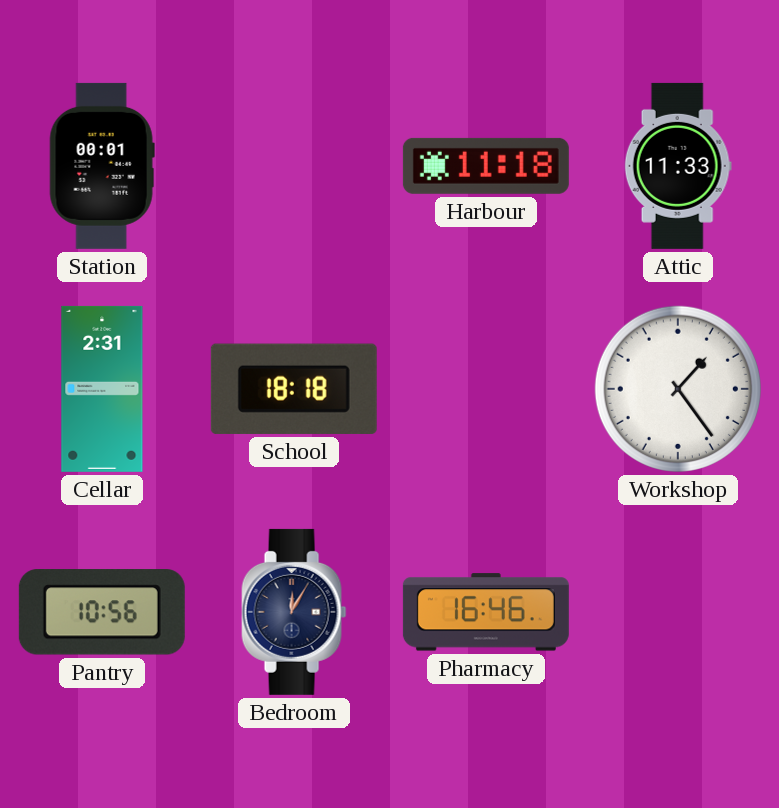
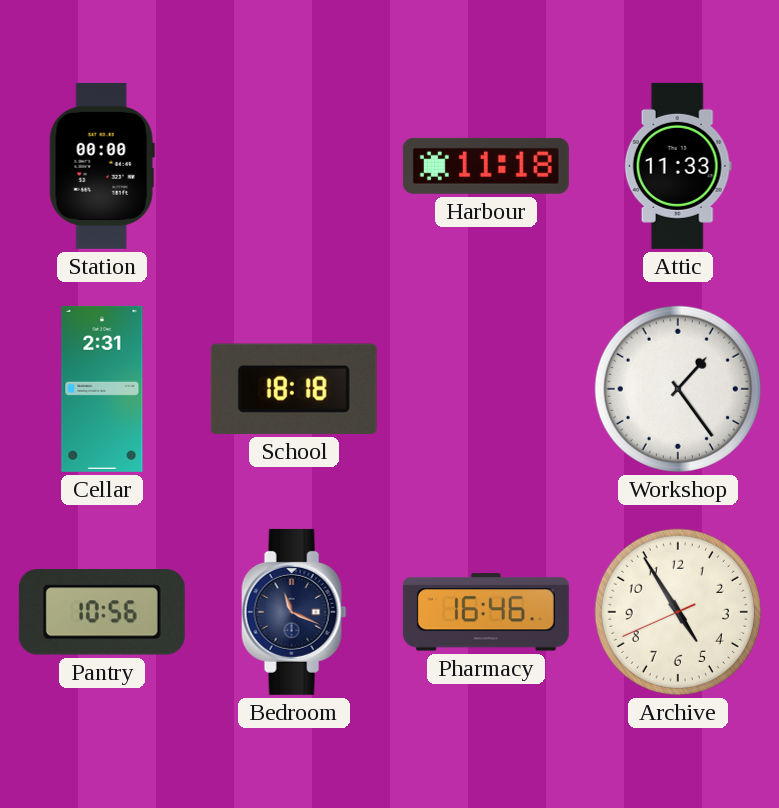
Station: 00:01 -> 00:00
Bedroom: 12:05 -> 11:19
Archive: none -> 4:54
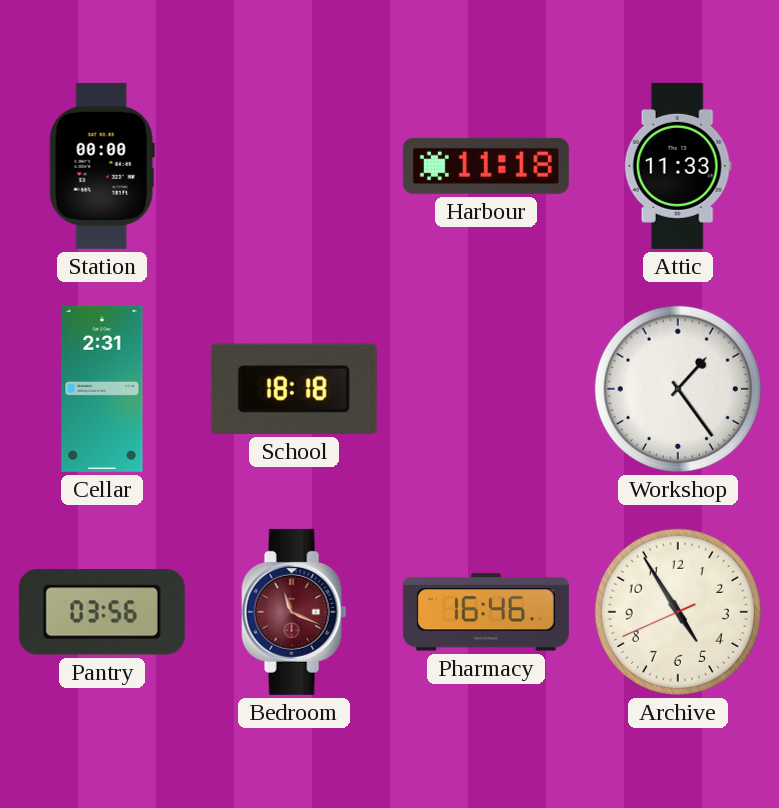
Pantry: 10:56 -> 03:56
Bedroom dial: navy -> burgundy
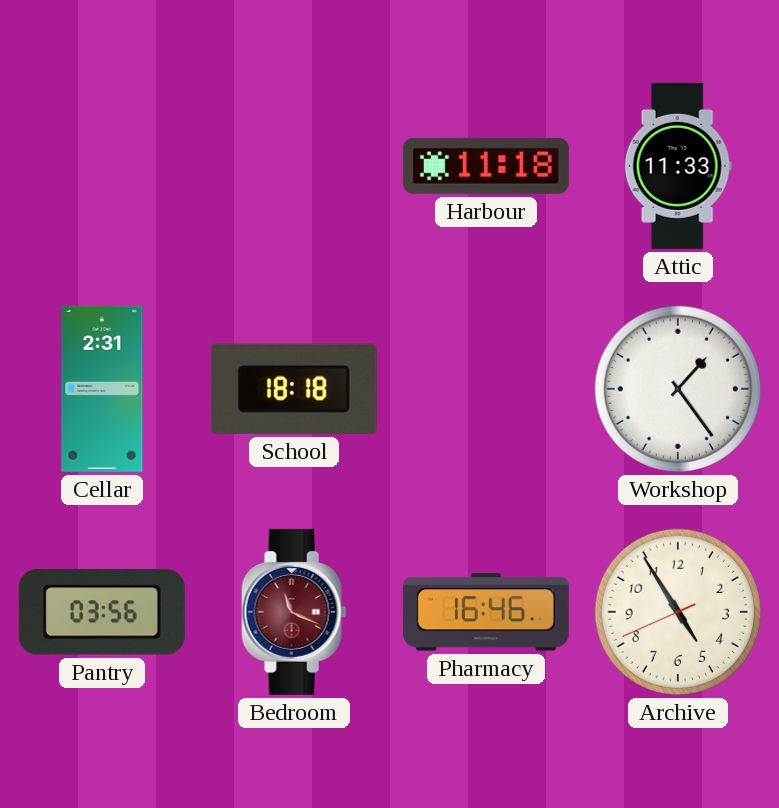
Station: 00:00 -> none
